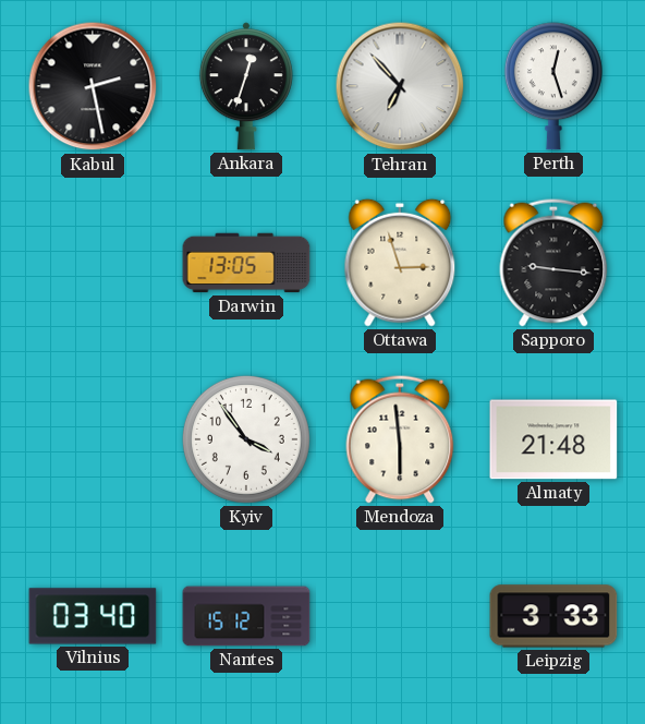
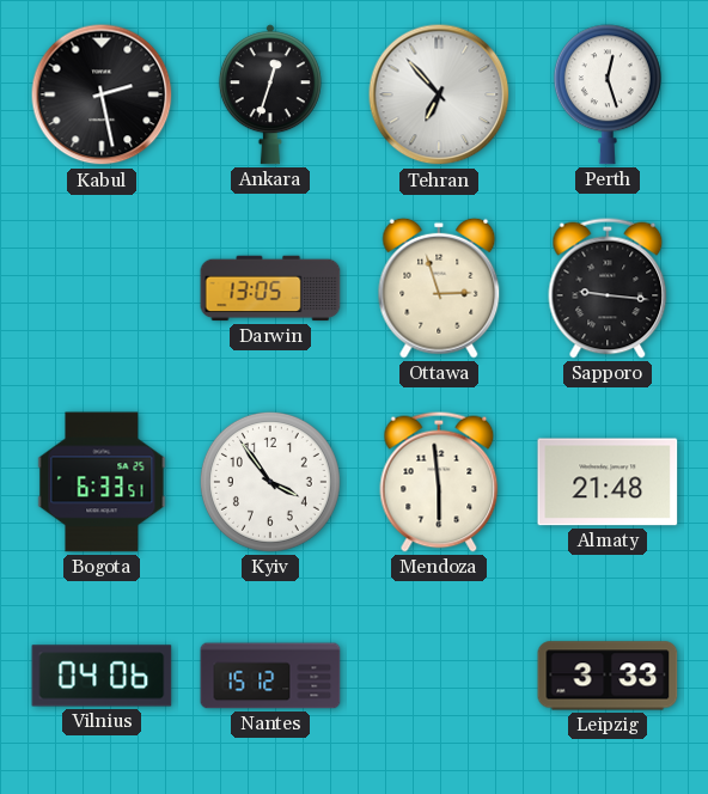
Bogota: none -> 6:33
Vilnius: 03:40 -> 04:06
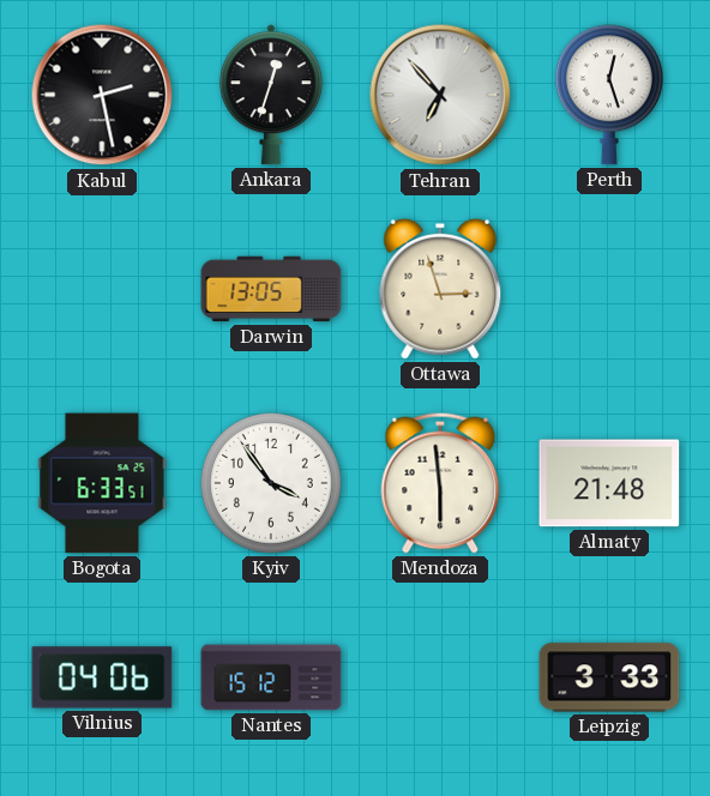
Sapporo: 9:16 -> none
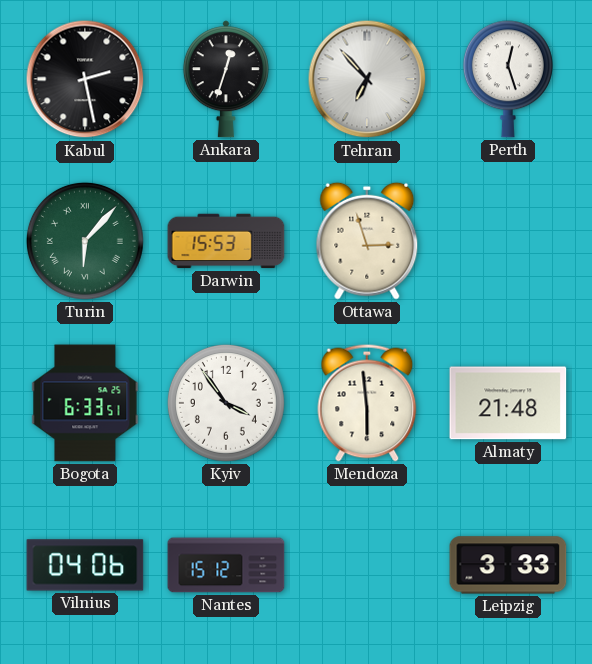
Turin: none -> 6:07
Darwin: 13:05 -> 15:53
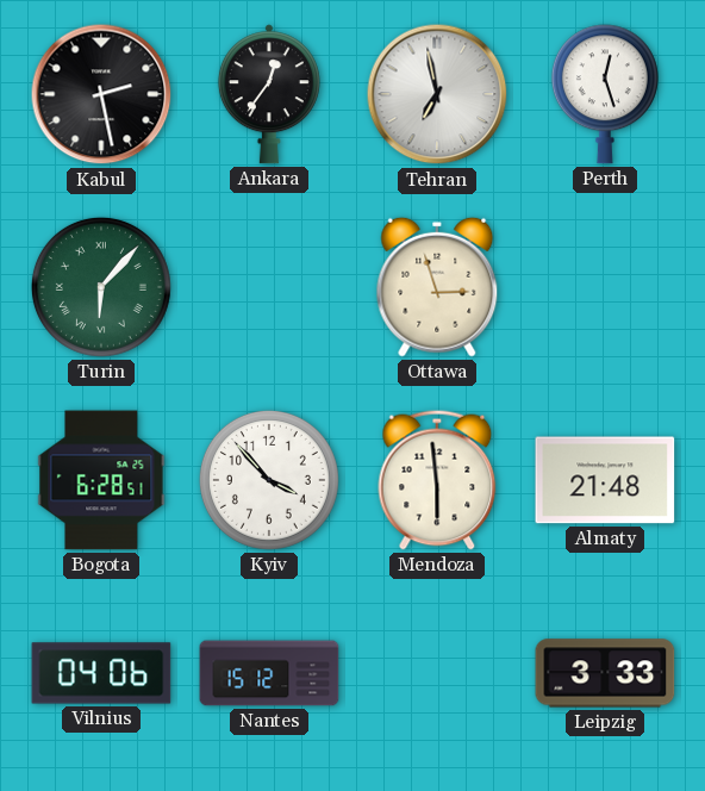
Ankara: 12:33 -> 12:36
Tehran: 6:53 -> 6:58
Darwin: 15:53 -> none
Bogota: 6:33 -> 6:28
Kyiv: 3:54 -> 3:53
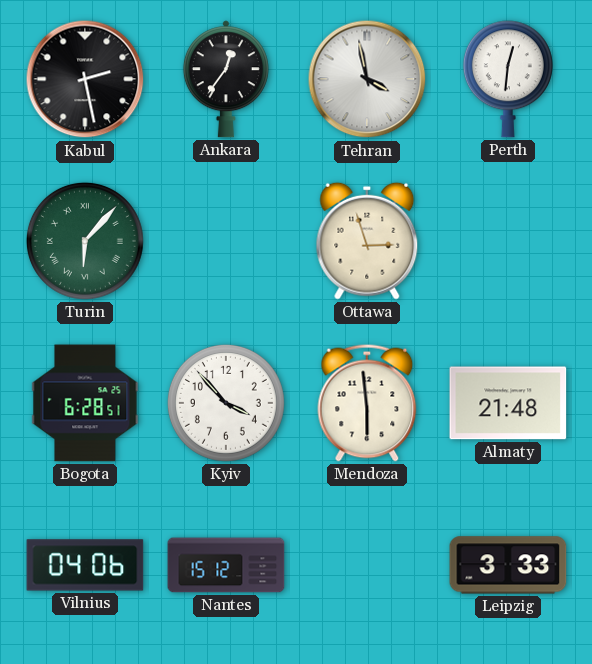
Tehran: 6:58 -> 3:58
Perth: 12:27 -> 12:31
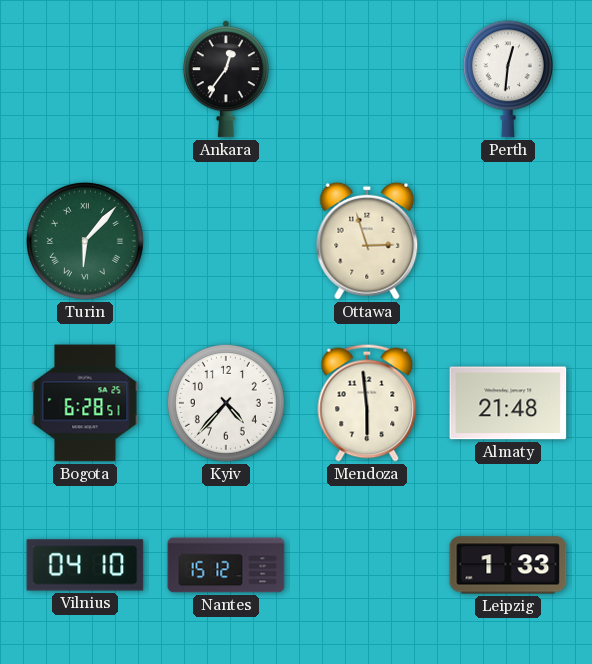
Kabul: 2:28 -> none
Tehran: 3:58 -> none
Kyiv: 3:53 -> 4:37
Vilnius: 04:06 -> 04:10
Leipzig: 3:33 -> 1:33
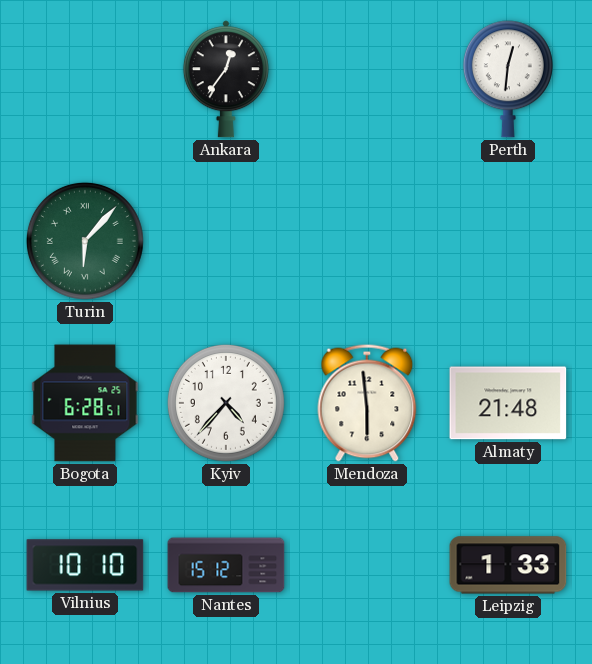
Ottawa: 2:57 -> none
Vilnius: 04:10 -> 10:10
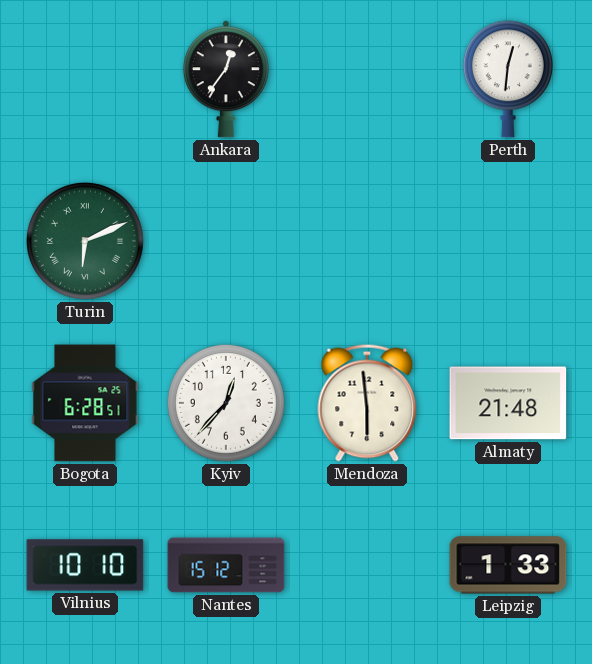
Turin: 6:07 -> 6:11
Kyiv: 4:37 -> 12:37
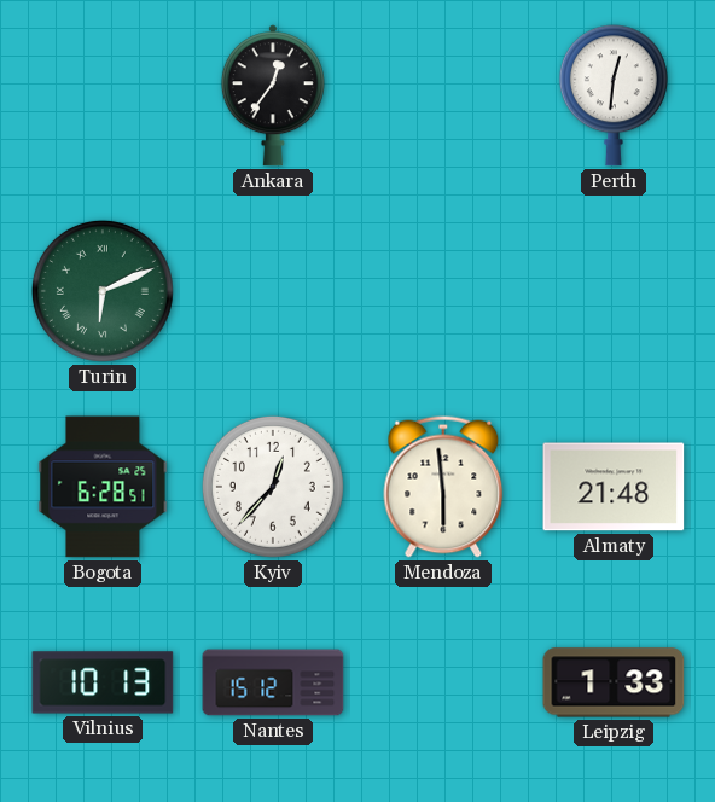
Vilnius: 10:10 -> 10:13
